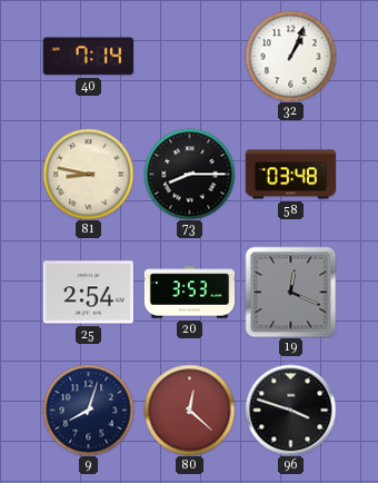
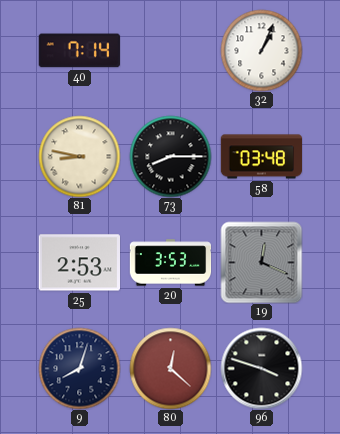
25: 2:54 -> 2:53
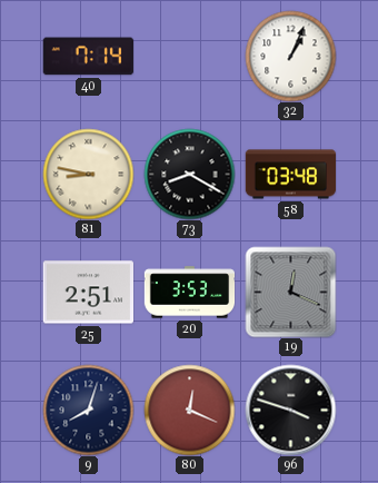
73: 8:15 -> 8:20
25: 2:53 -> 2:51
80: 12:22 -> 12:19
